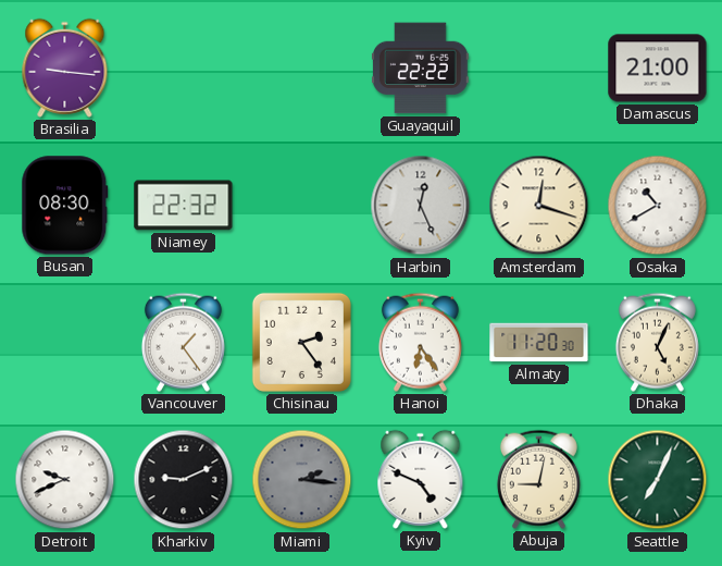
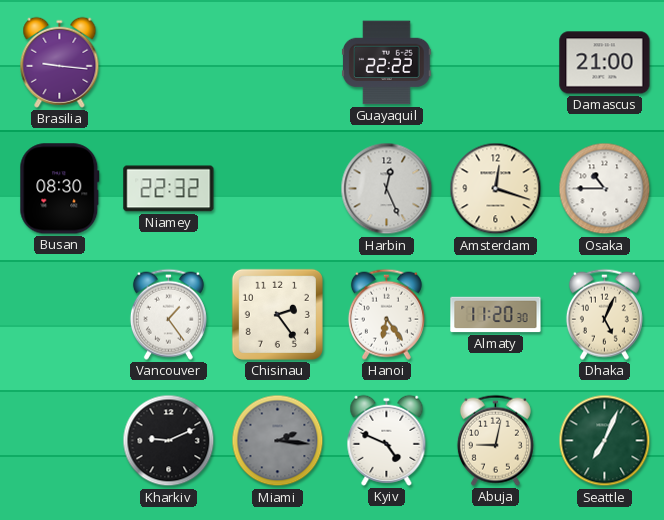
Osaka: 10:40 -> 10:45
Detroit: 9:41 -> none
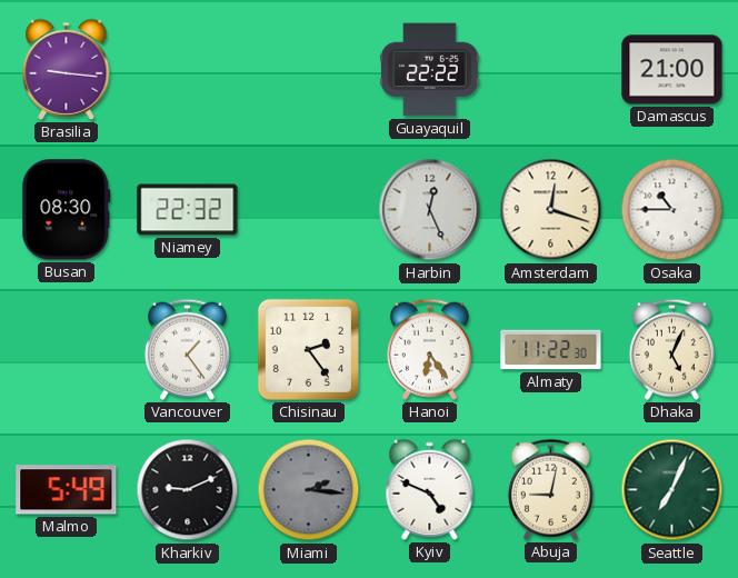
Almaty: 11:20 -> 11:22
Malmo: none -> 5:49
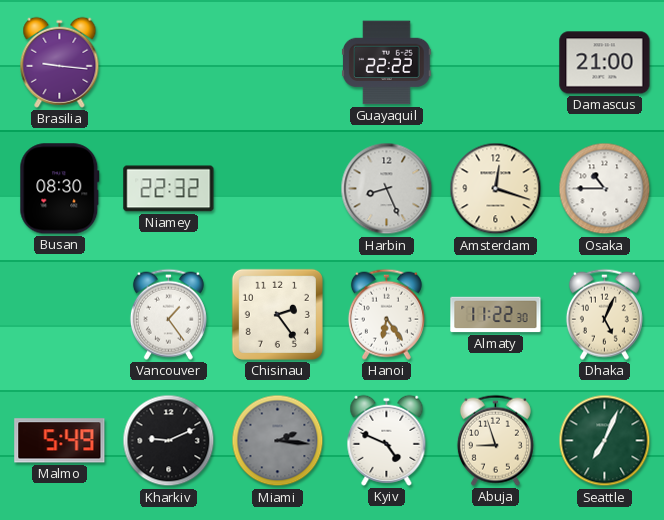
Harbin: 12:26 -> 8:26
Abuja: 9:02 -> 8:57
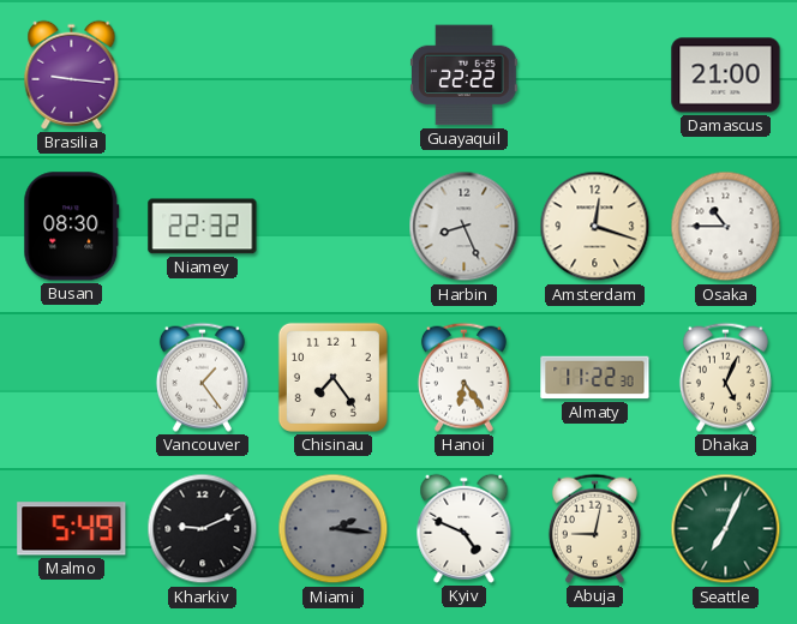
Chisinau: 2:24 -> 7:24
Abuja: 8:57 -> 9:02
